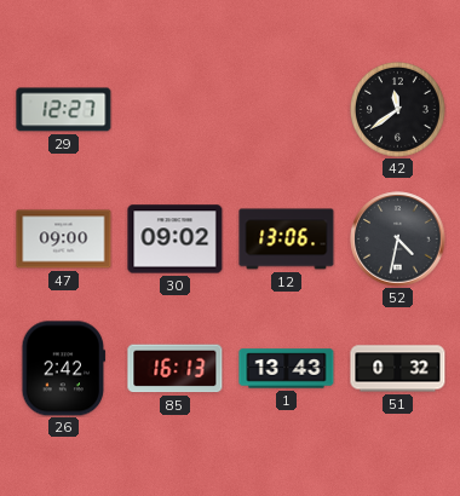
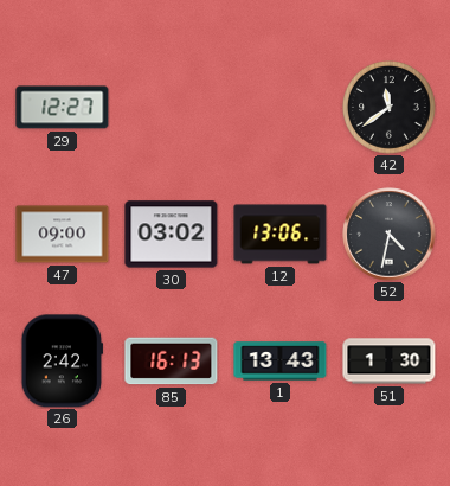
30: 09:02 -> 03:02
51: 0:32 -> 1:30
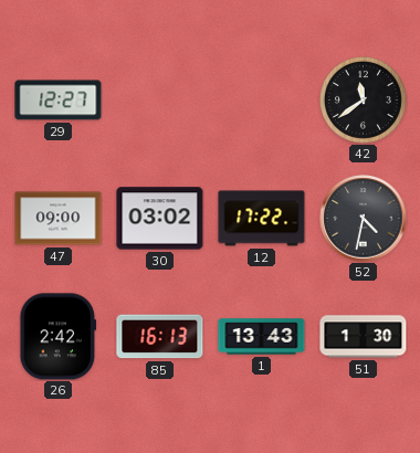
12: 13:06 -> 17:22
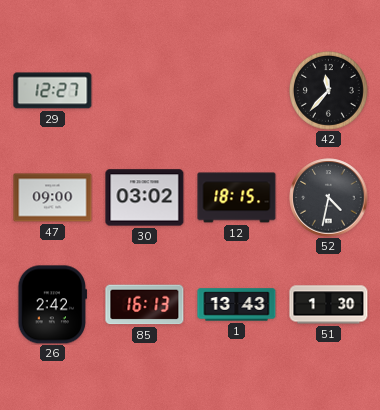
42: 11:39 -> 11:37
12: 17:22 -> 18:15
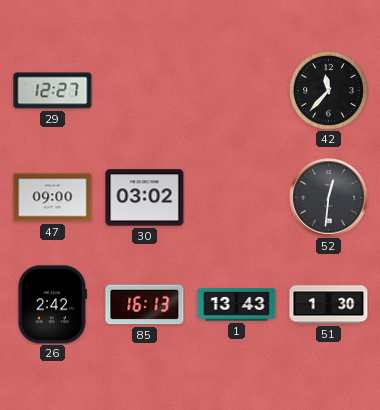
12: 18:15 -> none
52: 4:32 -> 12:31
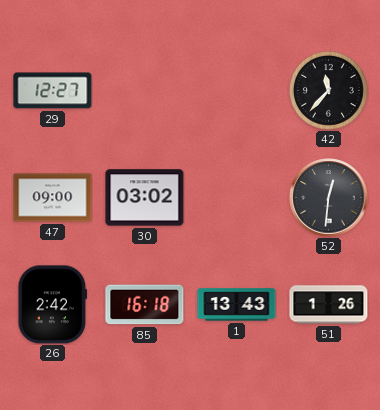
85: 16:13 -> 16:18
51: 1:30 -> 1:26
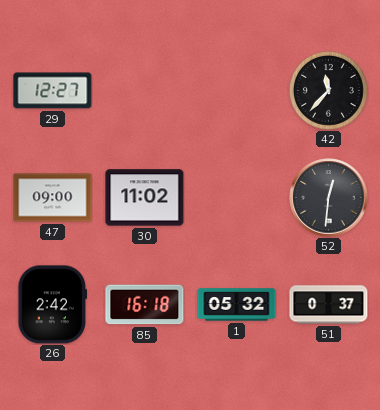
30: 03:02 -> 11:02
1: 13:43 -> 05:32
51: 1:26 -> 0:37
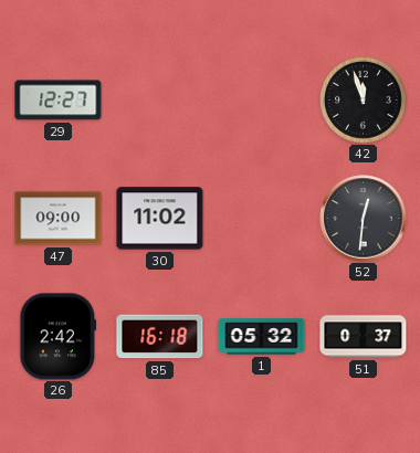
42: 11:37 -> 11:57
